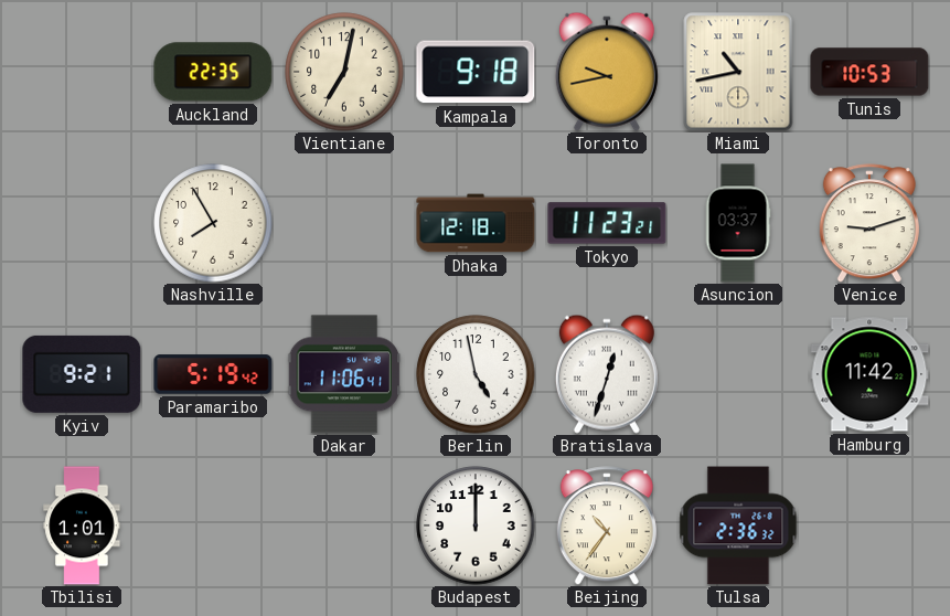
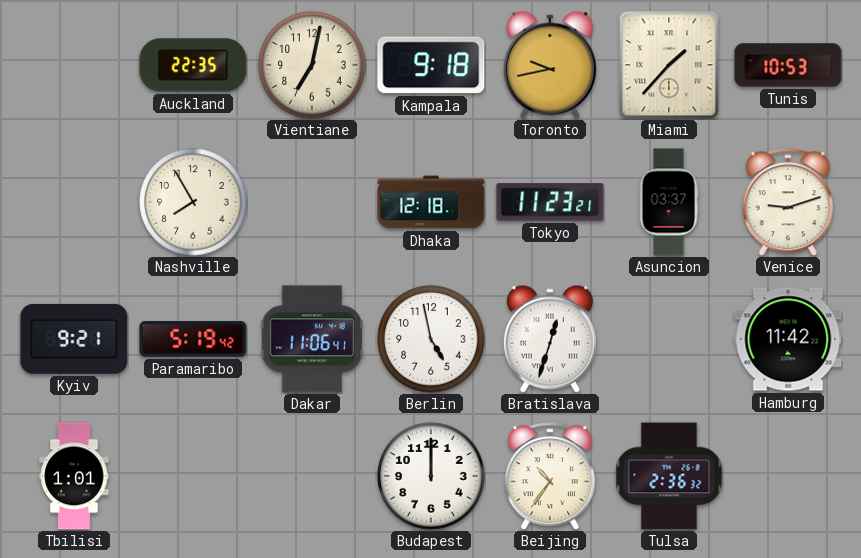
Miami: 10:43 -> 1:37
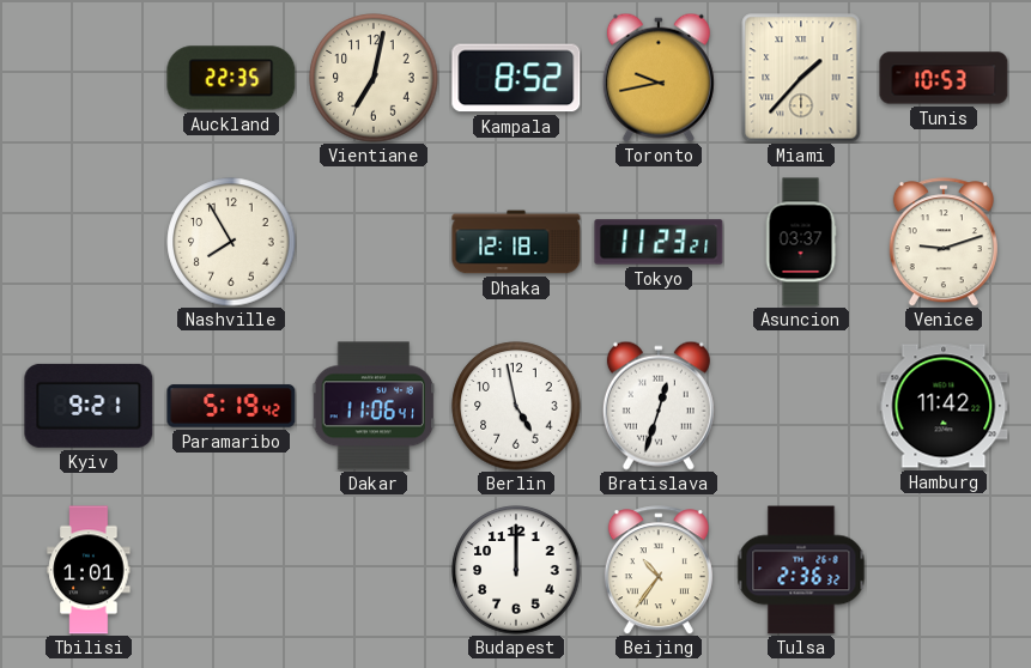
Kampala: 9:18 -> 8:52
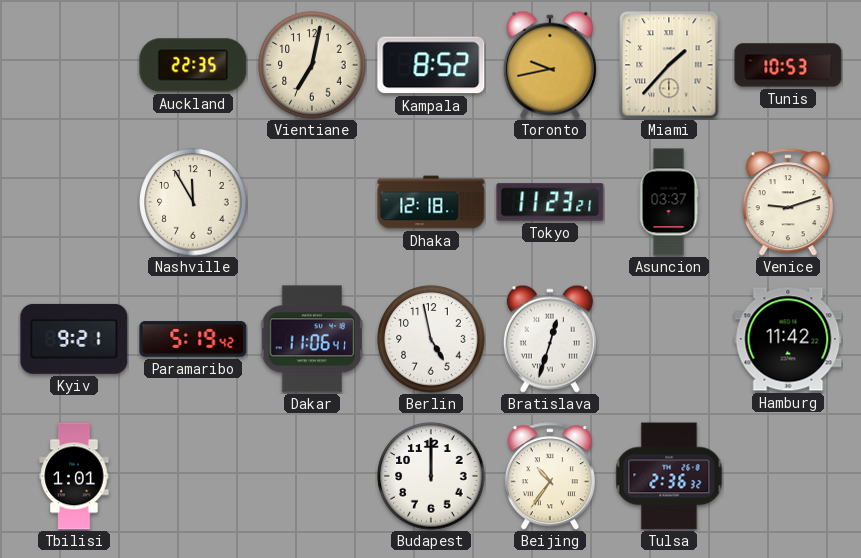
Nashville: 7:55 -> 11:55
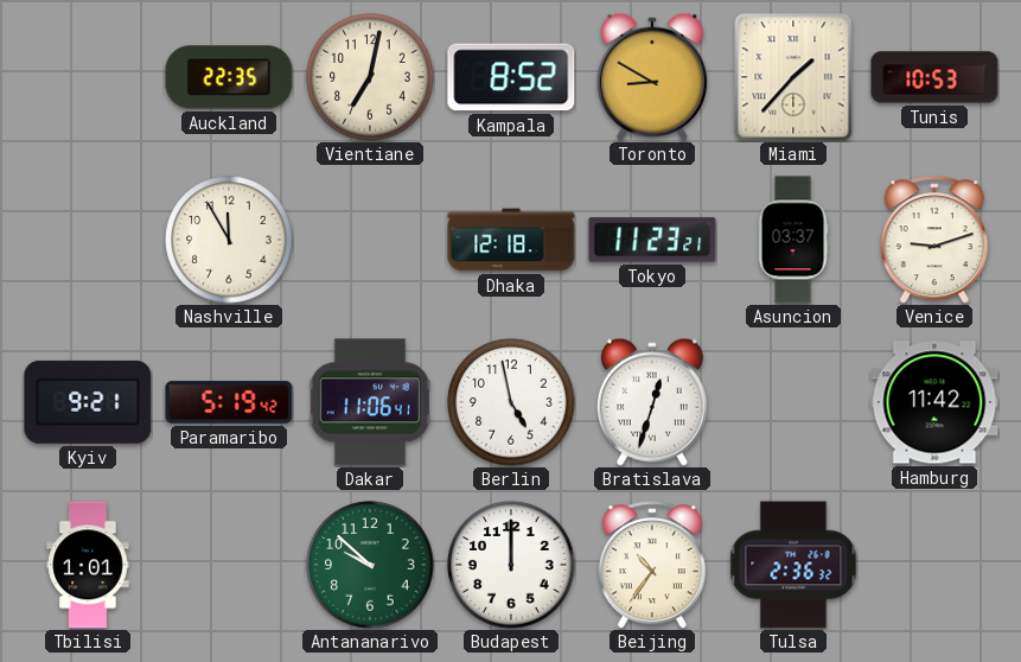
Toronto: 9:43 -> 8:50
Antananarivo: none -> 9:52
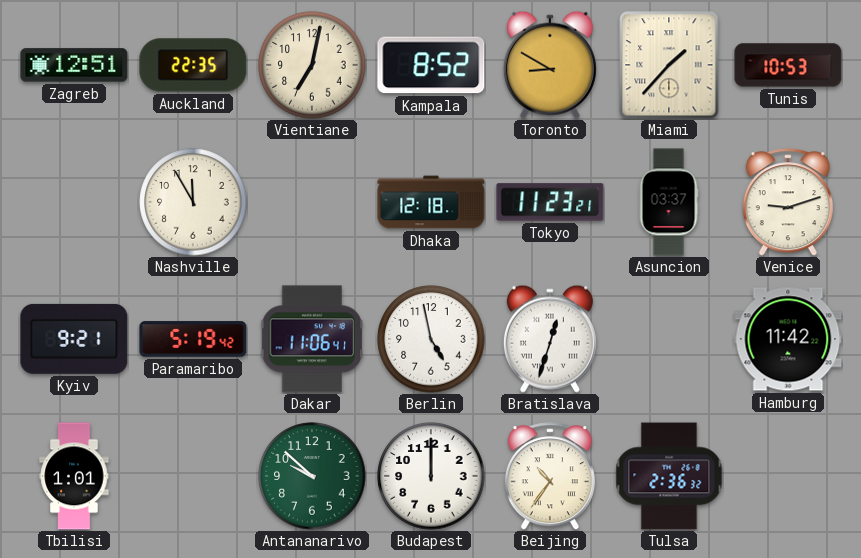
Zagreb: none -> 12:51
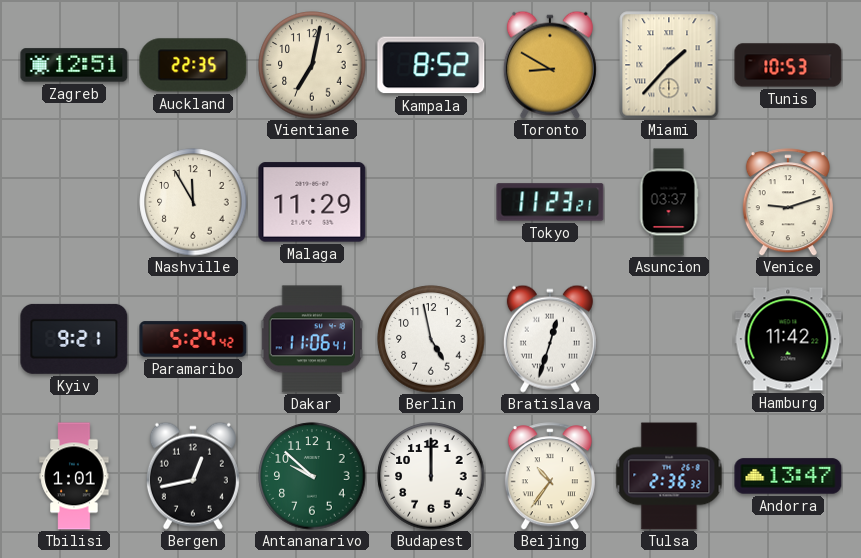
Malaga: none -> 11:29
Dhaka: 12:18 -> none
Paramaribo: 5:19 -> 5:24
Bergen: none -> 12:43
Andorra: none -> 13:47
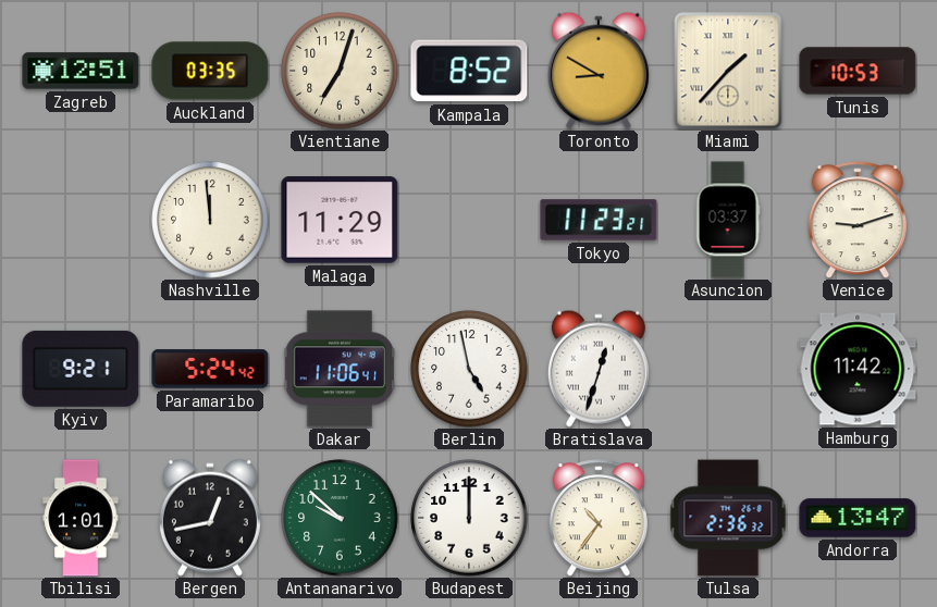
Auckland: 22:35 -> 03:35
Vientiane: 7:02 -> 7:03
Nashville: 11:55 -> 11:59
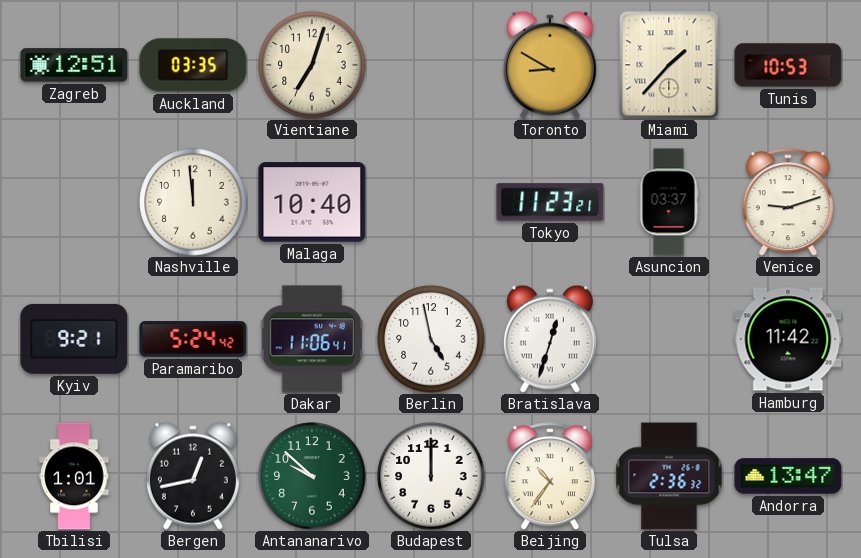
Kampala: 8:52 -> none
Malaga: 11:29 -> 10:40
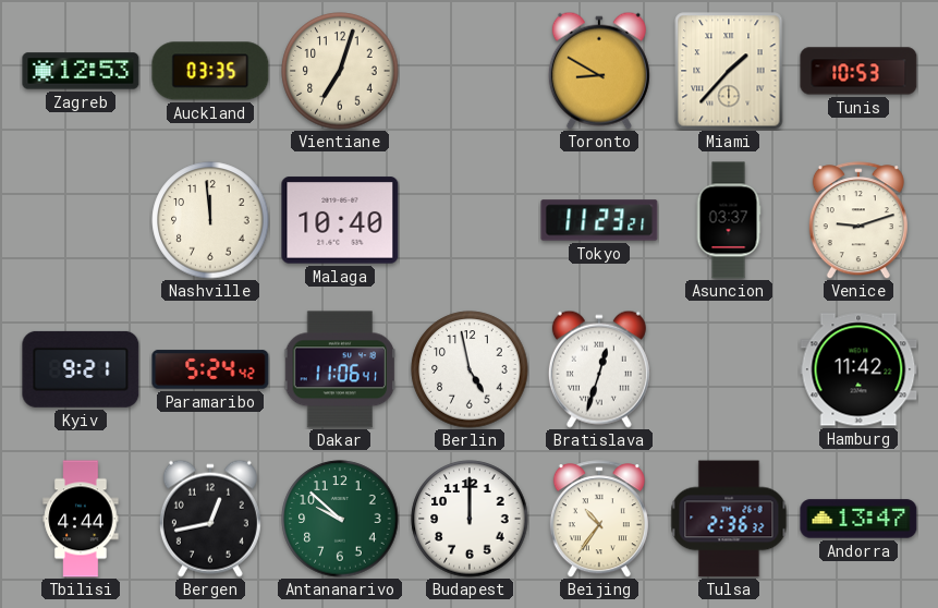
Zagreb: 12:51 -> 12:53
Tbilisi: 1:01 -> 4:44
